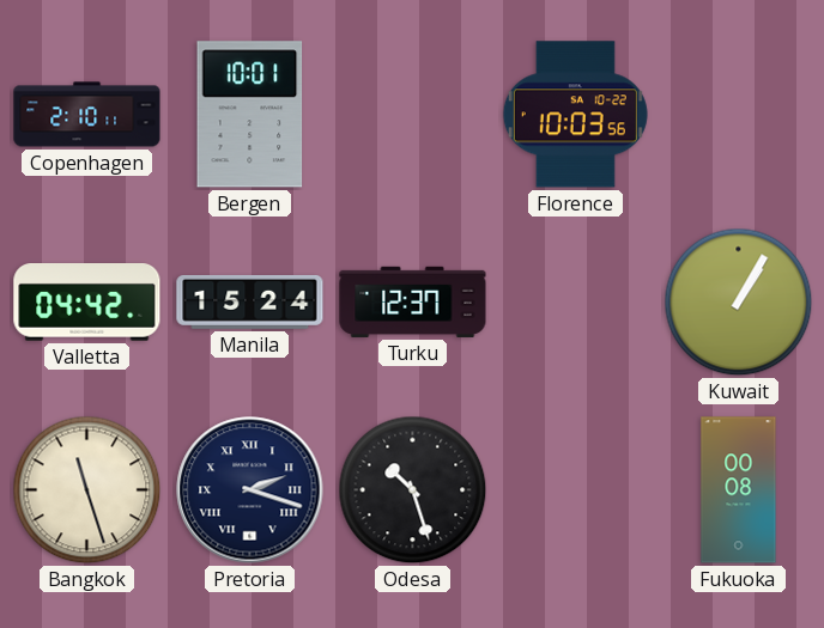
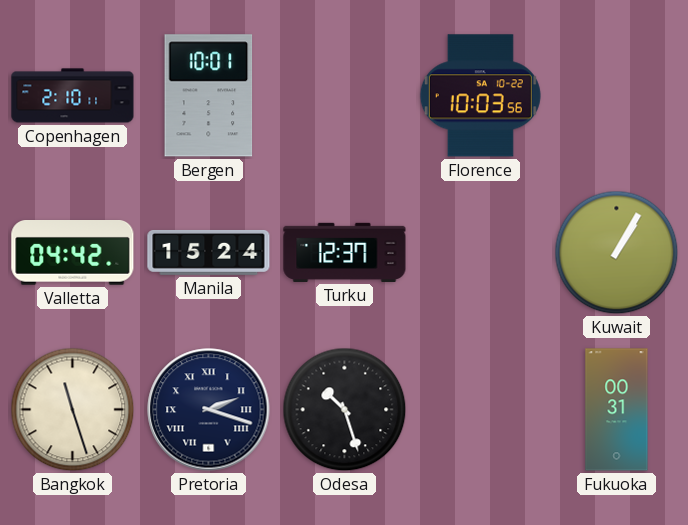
Fukuoka: 00:08 -> 00:31
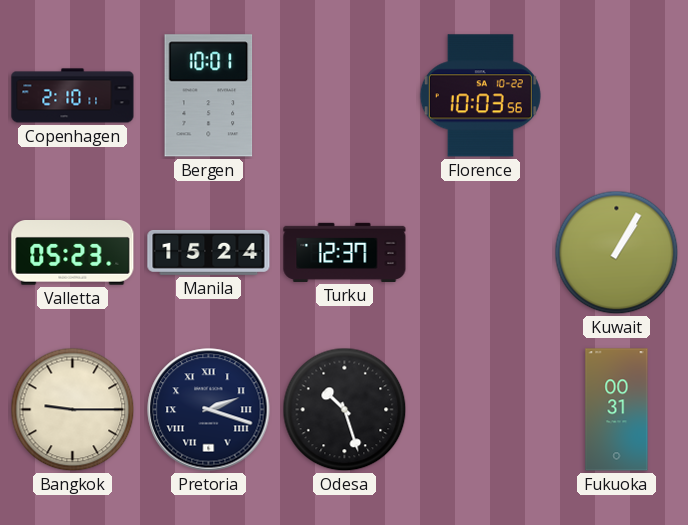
Valletta: 04:42 -> 05:23
Bangkok: 11:27 -> 9:15
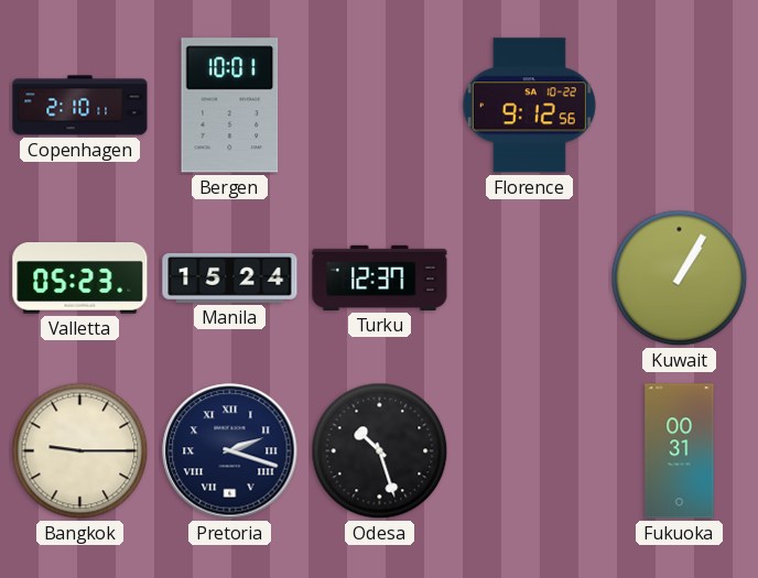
Florence: 10:03 -> 9:12
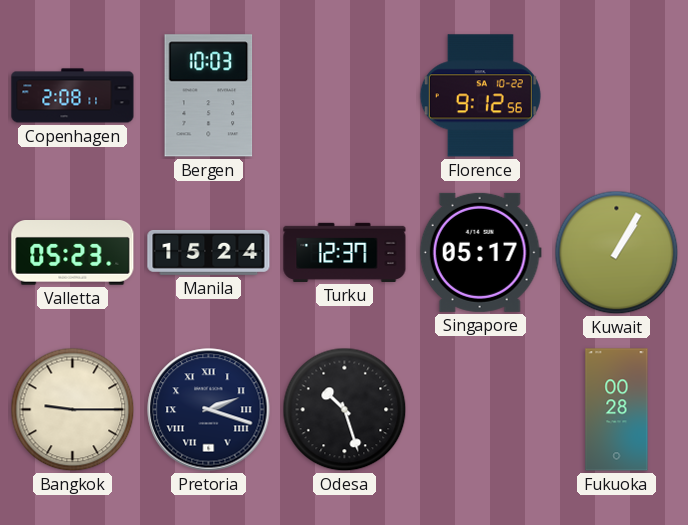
Copenhagen: 2:10 -> 2:08
Bergen: 10:01 -> 10:03
Singapore: none -> 05:17
Fukuoka: 00:31 -> 00:28
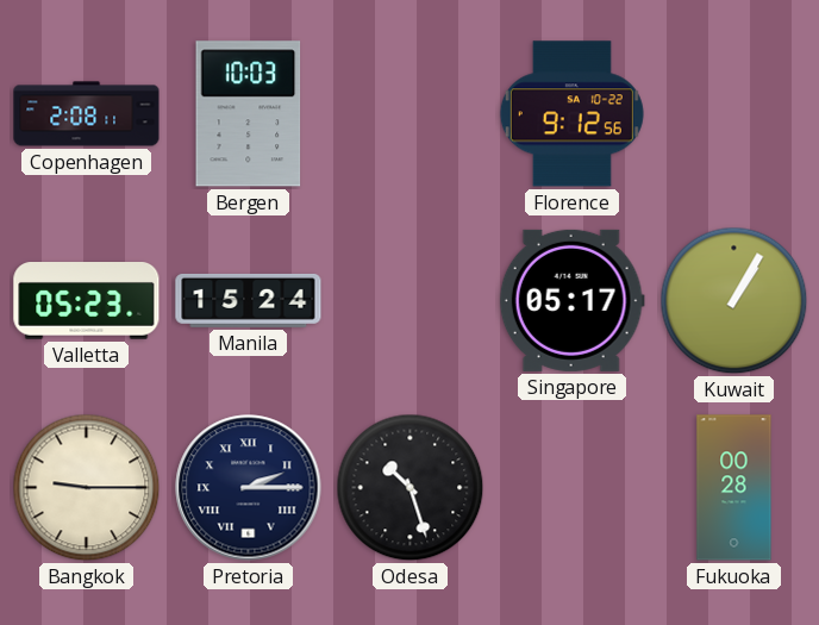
Turku: 12:37 -> none
Pretoria: 2:18 -> 2:15
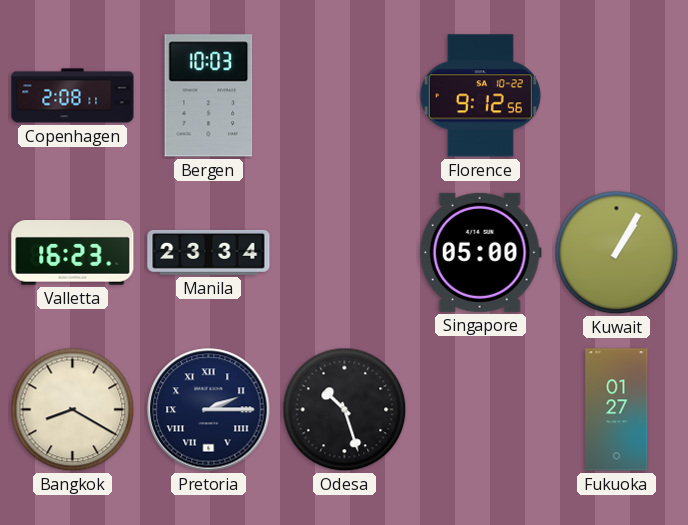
Valletta: 05:23 -> 16:23
Manila: 15:24 -> 23:34
Singapore: 05:17 -> 05:00
Bangkok: 9:15 -> 8:20
Fukuoka: 00:28 -> 01:27
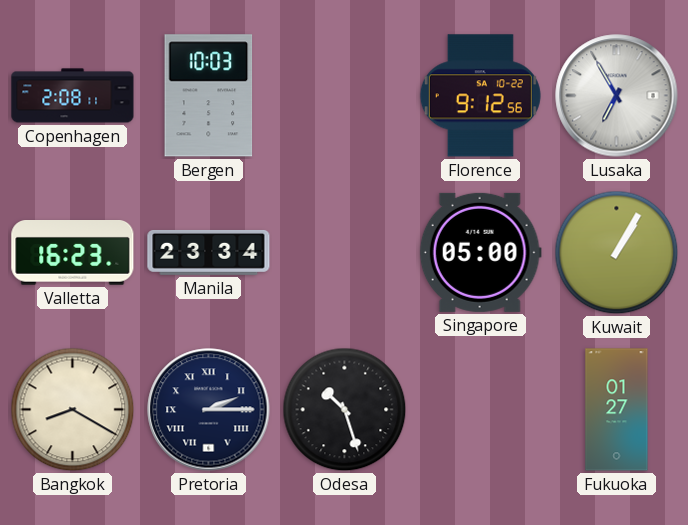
Lusaka: none -> 6:55
